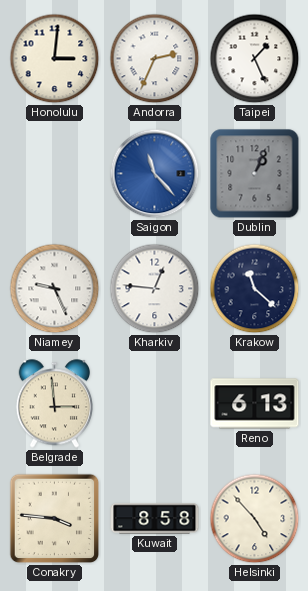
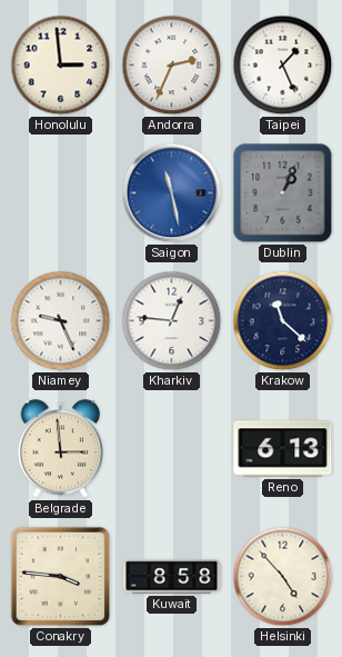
Honolulu: 3:01 -> 2:59
Saigon: 11:23 -> 11:28
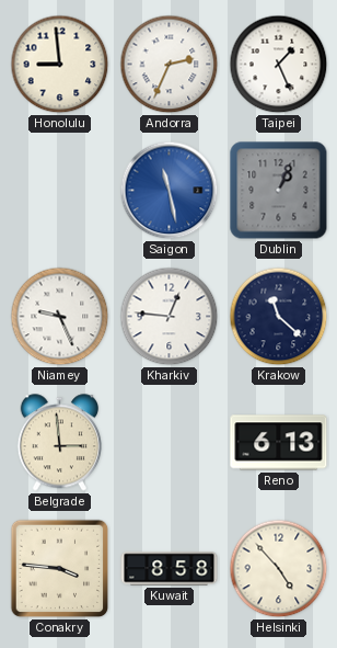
Honolulu: 2:59 -> 8:59
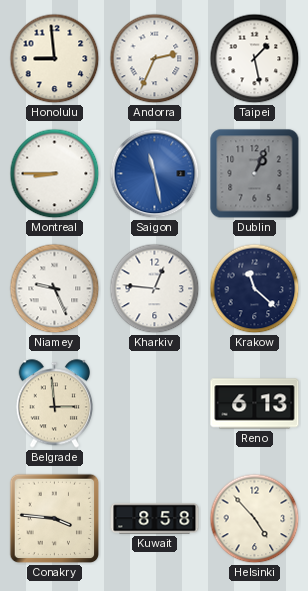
Taipei: 1:26 -> 1:28
Montreal: none -> 8:45
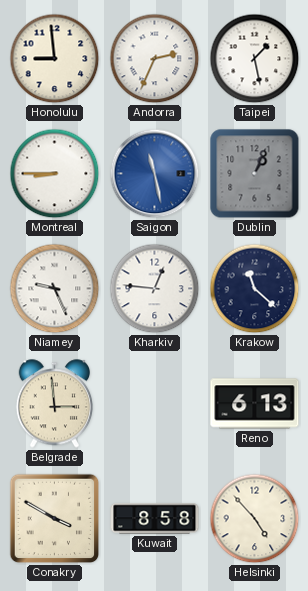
Conakry: 3:46 -> 3:50
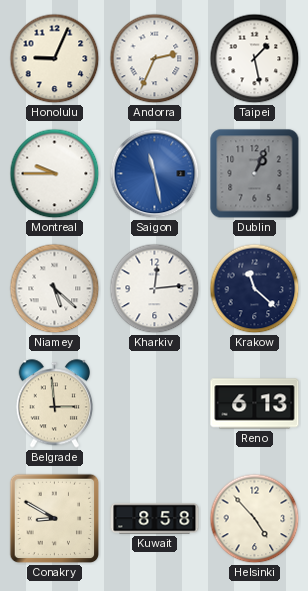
Honolulu: 8:59 -> 9:04
Montreal: 8:45 -> 9:45
Niamey: 9:26 -> 5:22
Kharkiv: 12:46 -> 12:14
Conakry: 3:50 -> 8:50
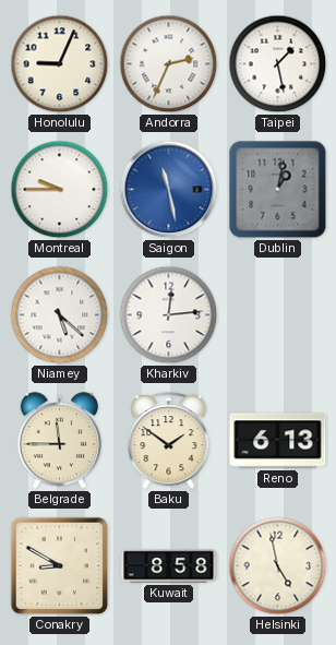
Dublin: 1:04 -> 1:02
Krakow: 11:22 -> none
Belgrade: 2:59 -> 11:45
Baku: none -> 1:51
Helsinki: 4:53 -> 4:58
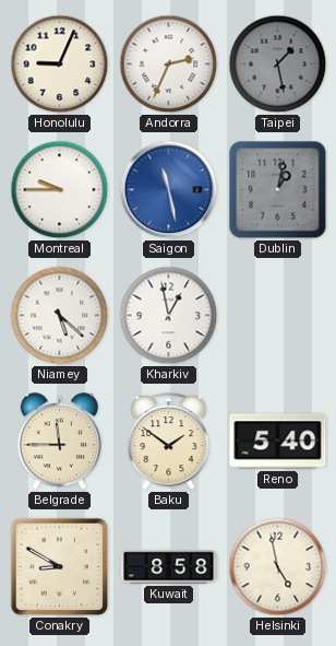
Taipei dial: white -> grey
Kharkiv: 12:14 -> 12:58
Reno: 6:13 -> 5:40
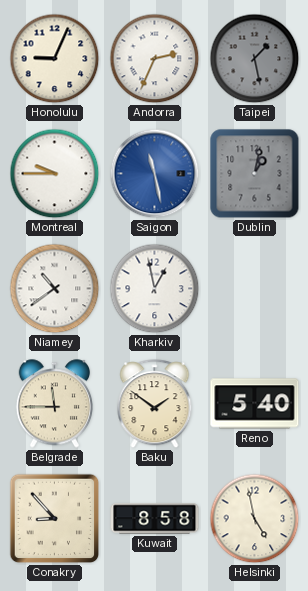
Niamey: 5:22 -> 10:39
Conakry: 8:50 -> 8:53
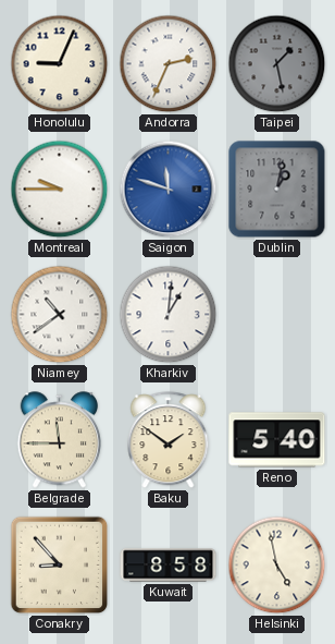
Saigon: 11:28 -> 11:48
Kharkiv: 12:58 -> 1:01
